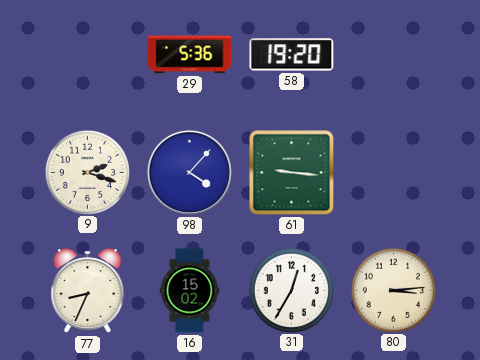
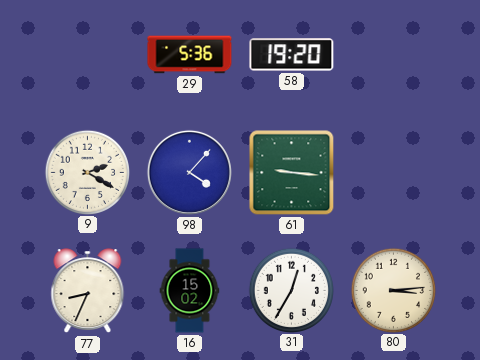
9: 2:18 -> 2:20
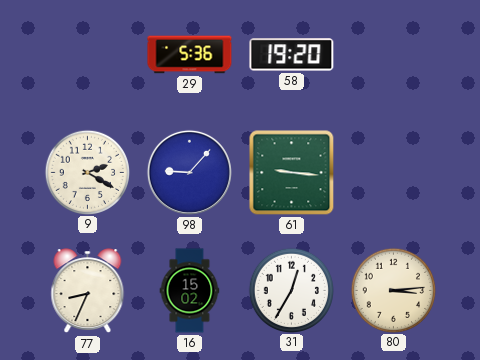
98: 4:07 -> 9:07
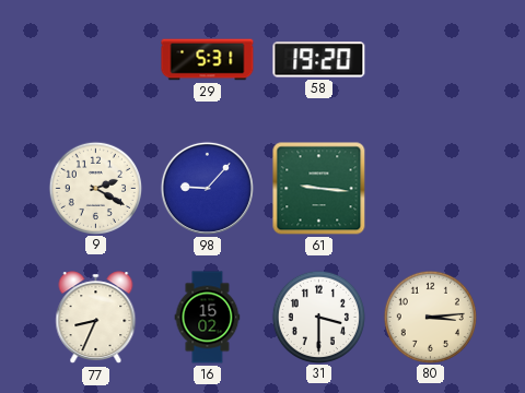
29: 5:36 -> 5:31
31: 12:35 -> 3:30
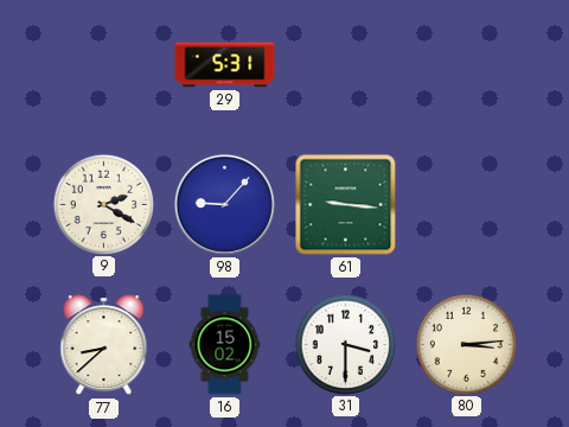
58: 19:20 -> none
77: 8:34 -> 8:38
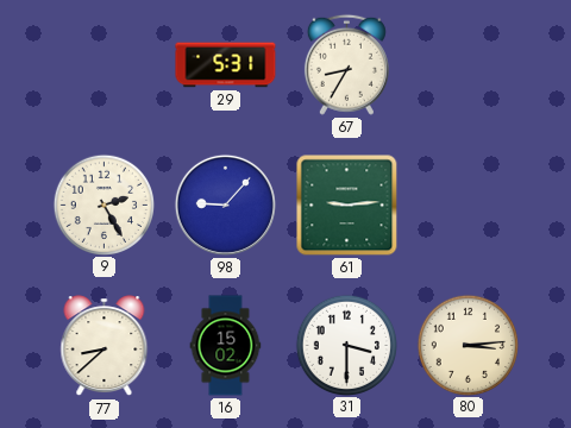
67: none -> 8:35
9: 2:20 -> 2:25
61: 9:16 -> 9:14
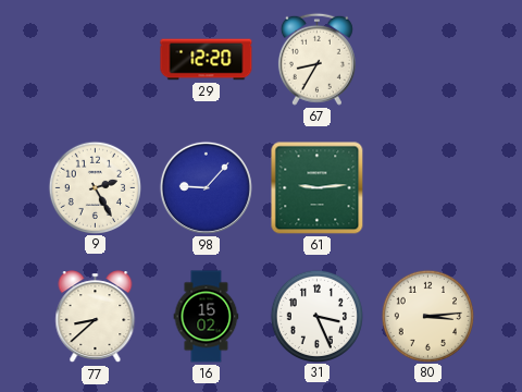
29: 5:31 -> 12:20
31: 3:30 -> 3:26
